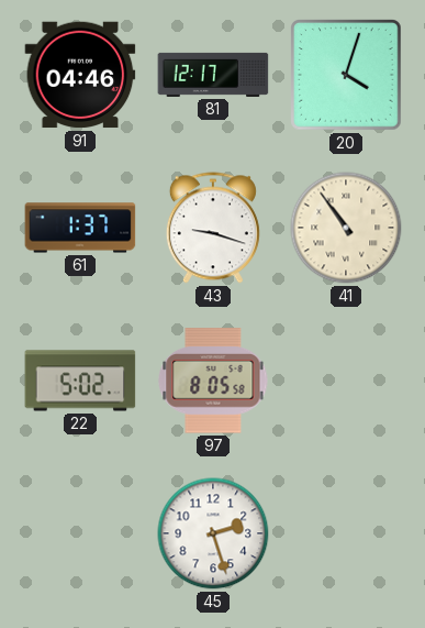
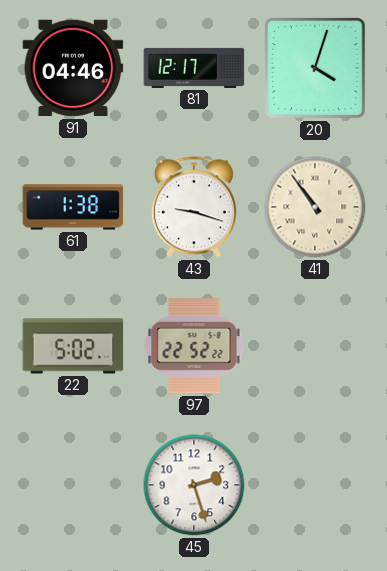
61: 1:37 -> 1:38
97: 8:05 -> 22:52
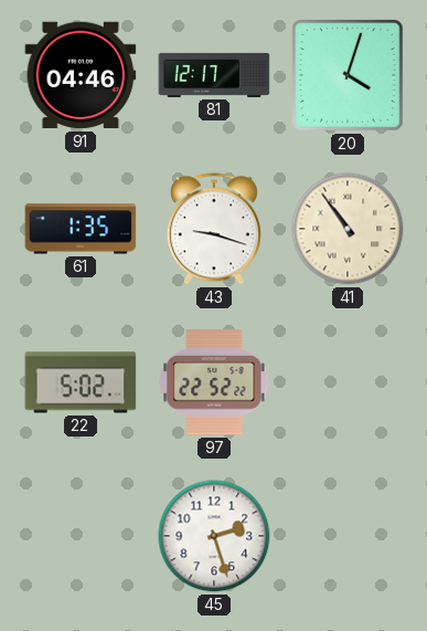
61: 1:38 -> 1:35
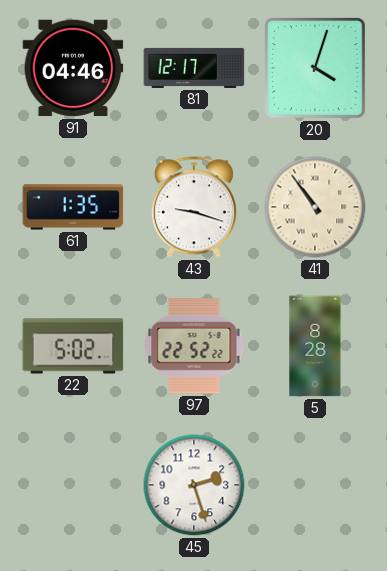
5: none -> 8:28
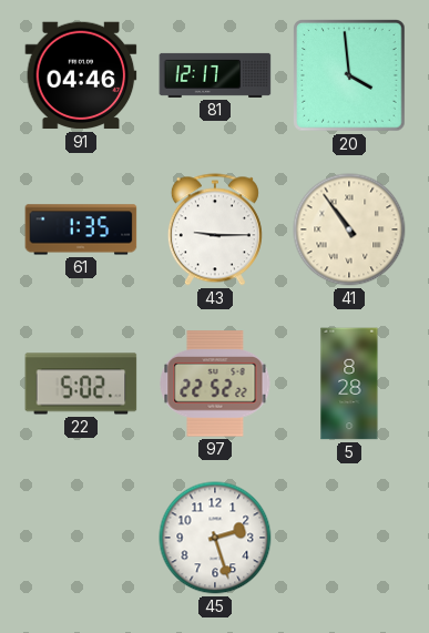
20: 4:03 -> 3:59
43: 9:18 -> 9:15
